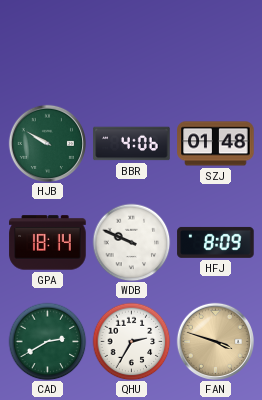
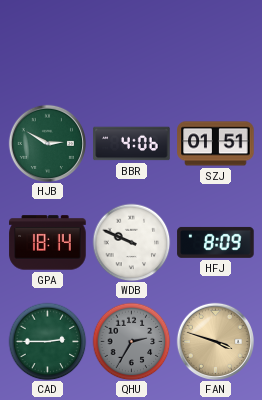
HJB: 9:50 -> 2:50
SZJ: 01:48 -> 01:51
CAD: 2:40 -> 2:45
QHU dial: white -> grey
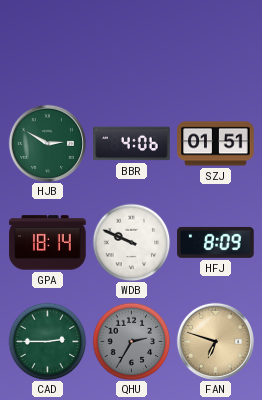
FAN: 3:48 -> 6:48
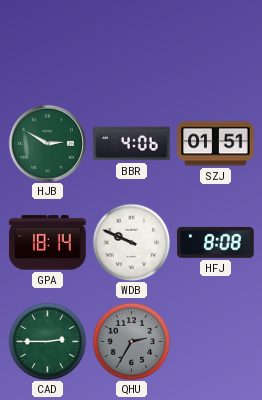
HFJ: 8:09 -> 8:08
FAN: 6:48 -> none
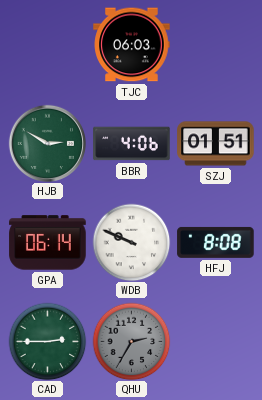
TJC: none -> 06:03
GPA: 18:14 -> 06:14
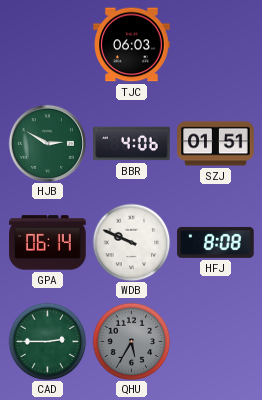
QHU: 2:35 -> 5:35
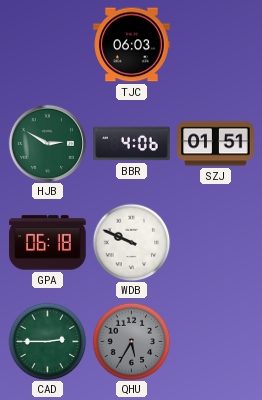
GPA: 06:14 -> 06:18
HFJ: 8:08 -> none
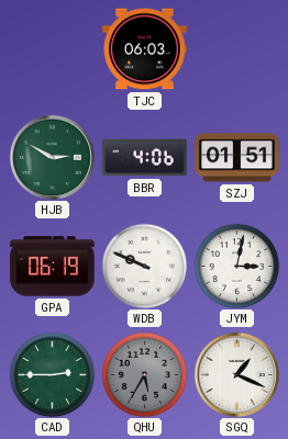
GPA: 06:18 -> 06:19
JYM: none -> 3:02
SGQ: none -> 1:19
